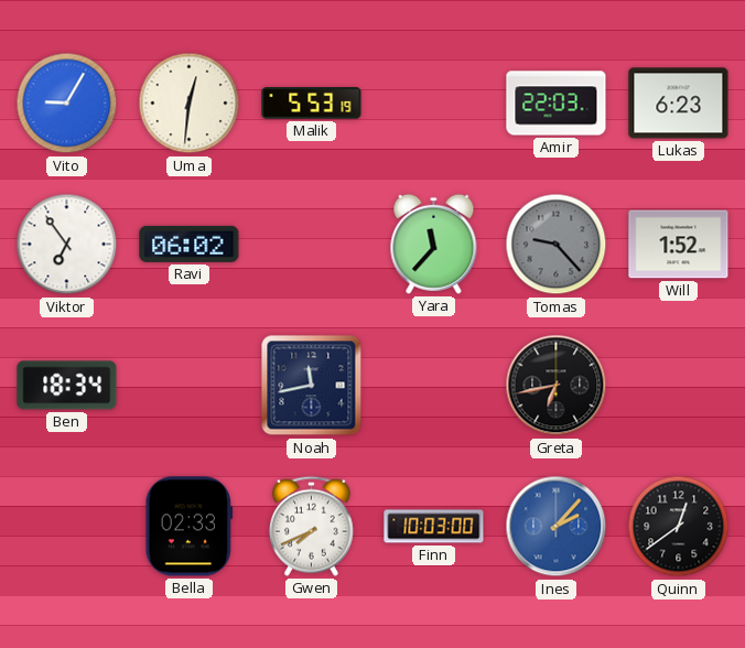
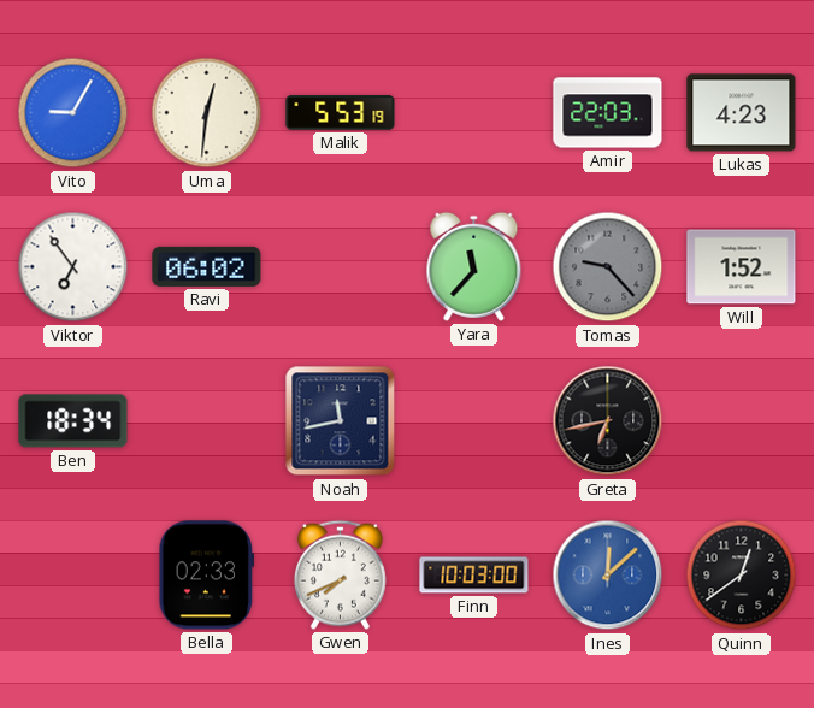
Lukas: 6:23 -> 4:23
Ines: 2:07 -> 12:08
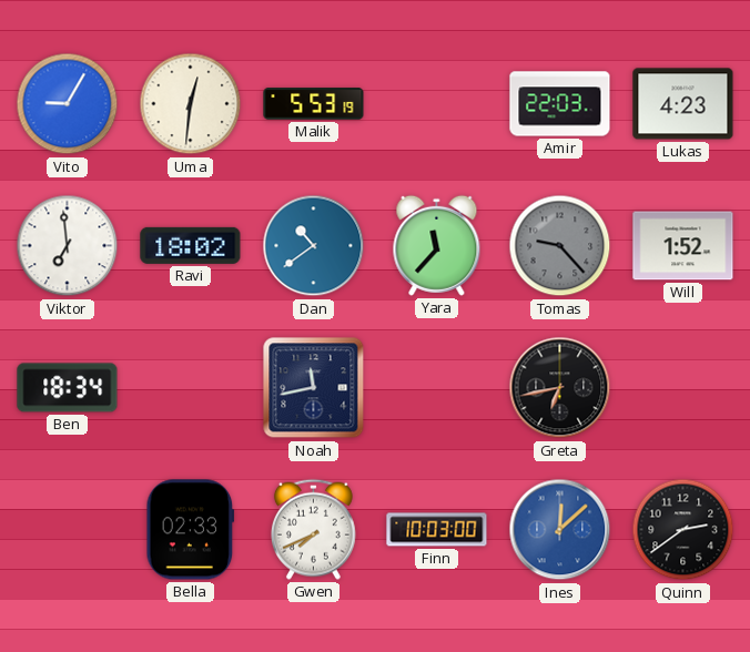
Viktor: 6:54 -> 6:59
Ravi: 06:02 -> 18:02
Dan: none -> 10:39
Quinn: 12:39 -> 2:39
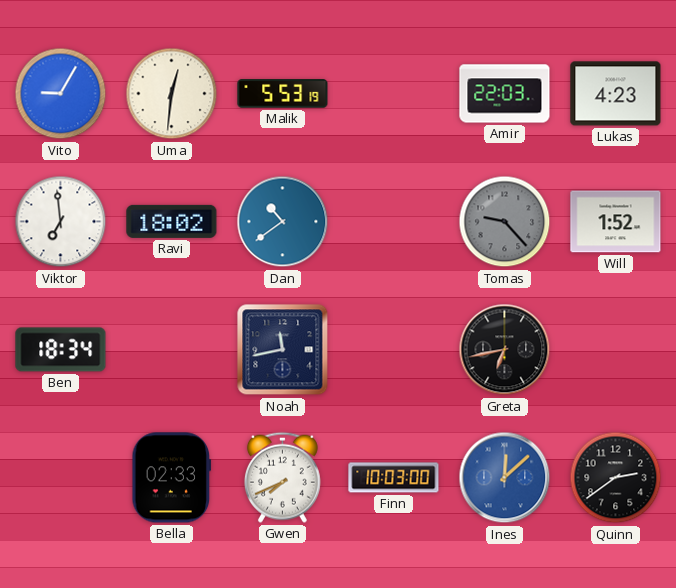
Yara: 11:37 -> none
